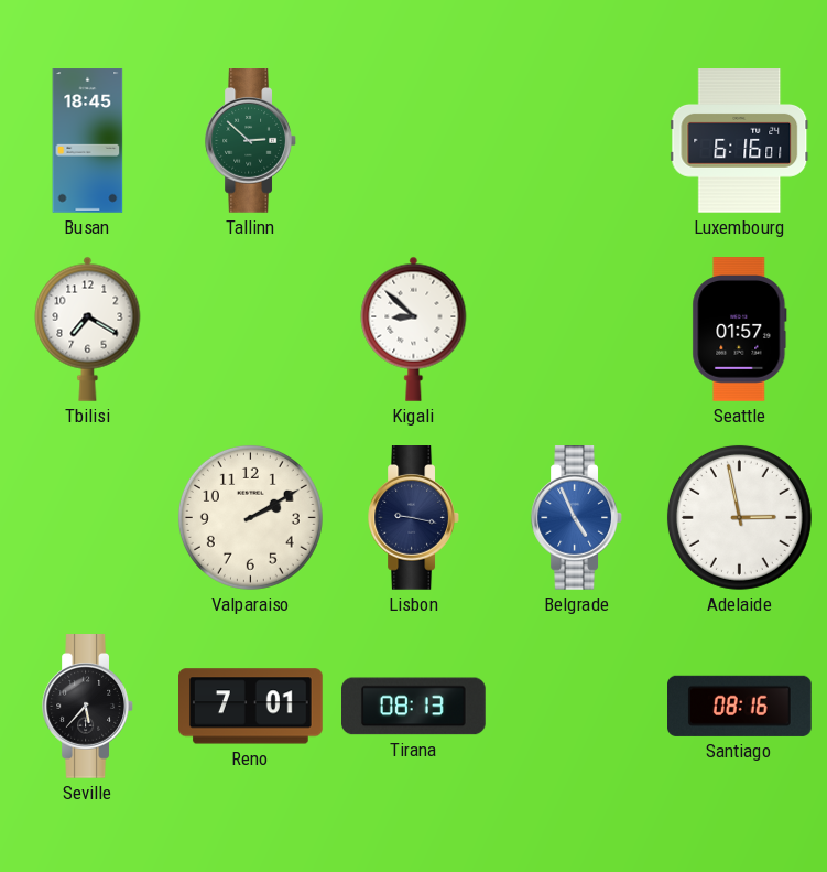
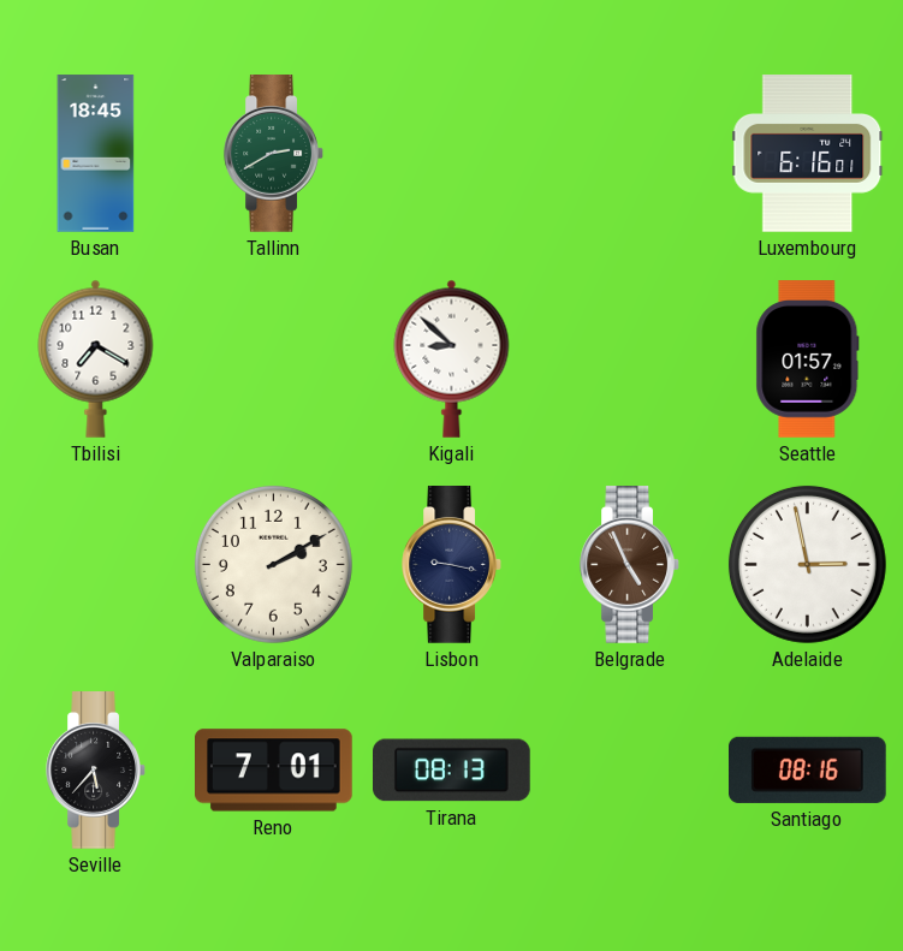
Tallinn: 2:52 -> 2:40
Belgrade dial: blue -> brown
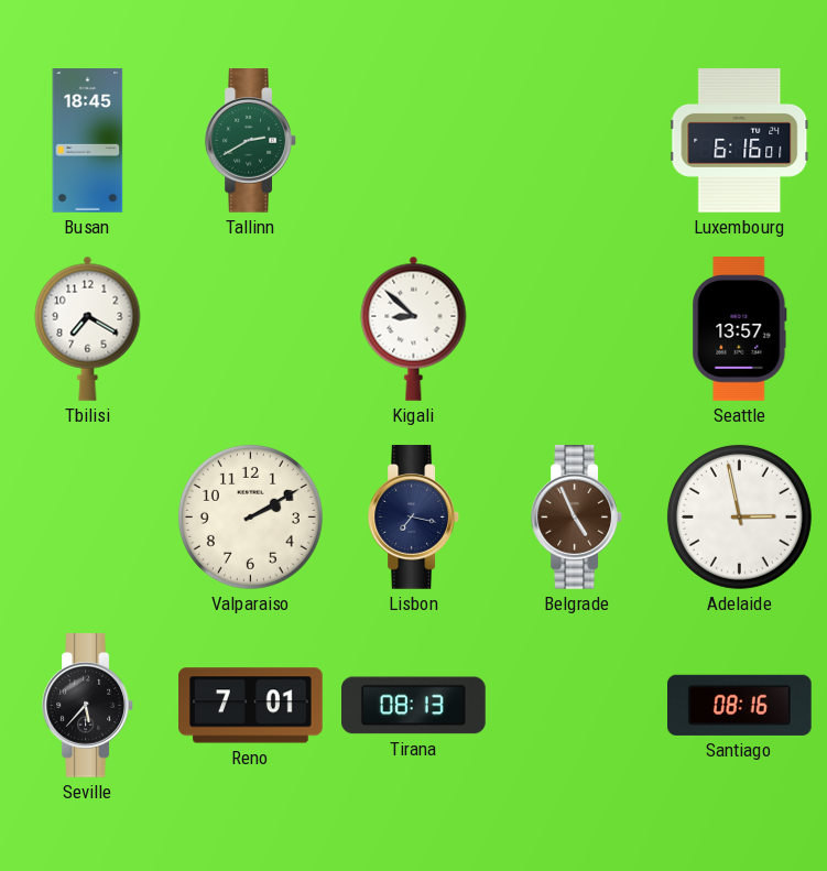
Seattle: 01:57 -> 13:57
Lisbon: 9:17 -> 7:17
